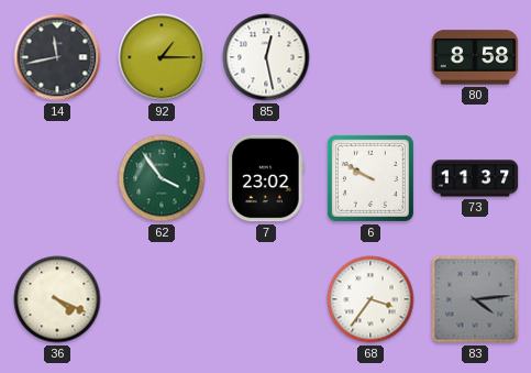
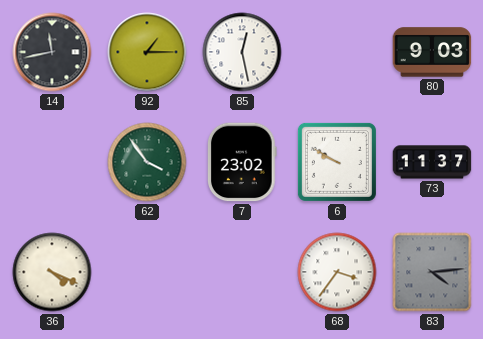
80: 8:58 -> 9:03
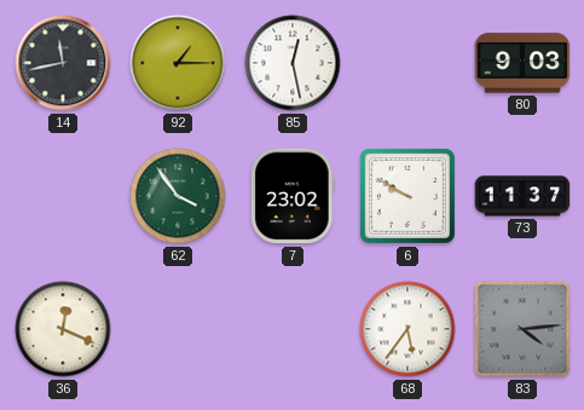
36: 4:19 -> 12:19
68: 3:36 -> 5:36
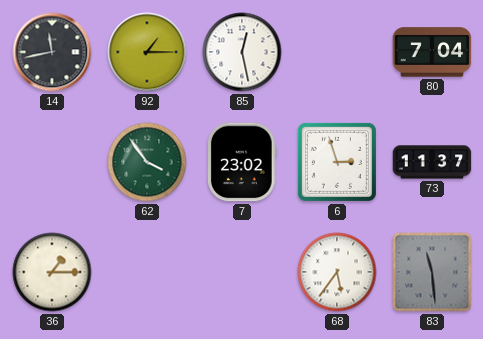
80: 9:03 -> 7:04
6: 9:50 -> 2:57
36: 12:19 -> 1:15
83: 4:14 -> 11:29
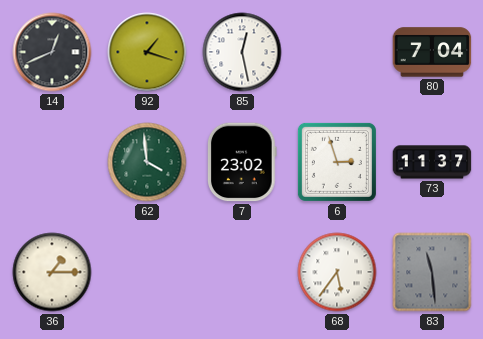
14: 11:43 -> 12:41
92: 1:15 -> 1:18
62: 3:54 -> 3:59
